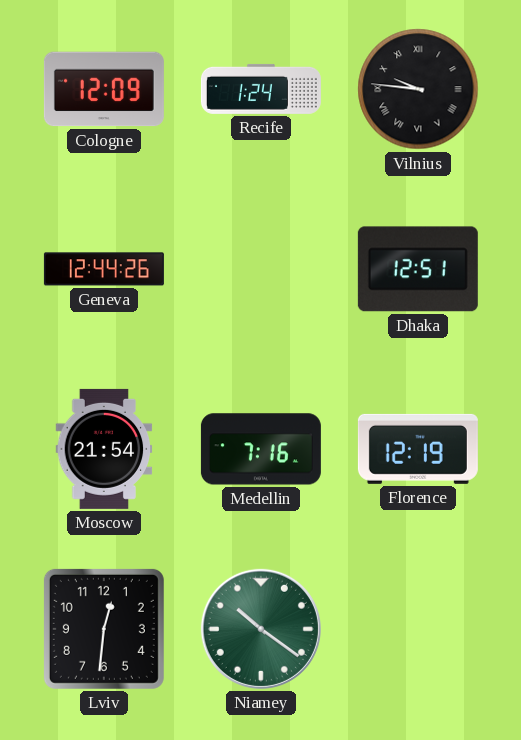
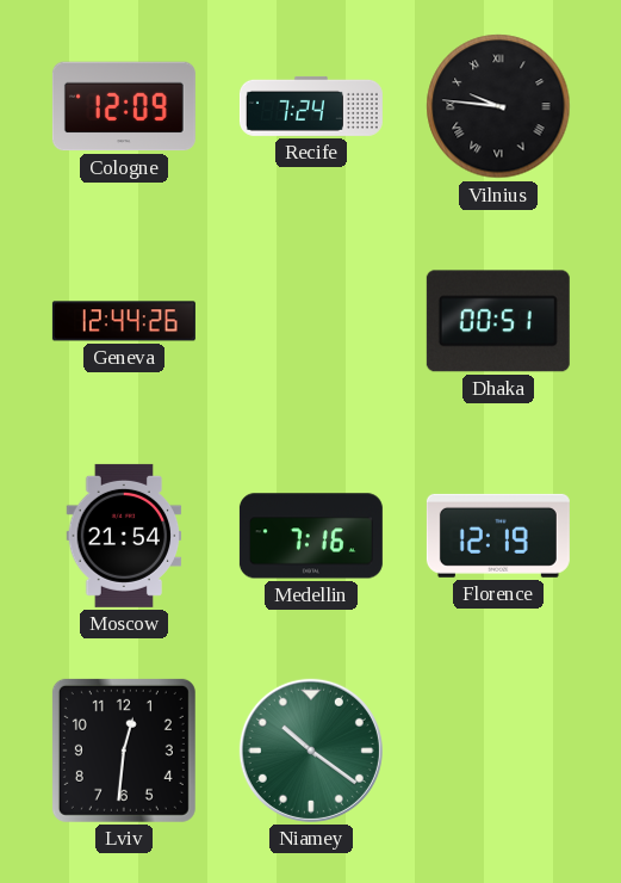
Recife: 1:24 -> 7:24
Dhaka: 12:51 -> 00:51
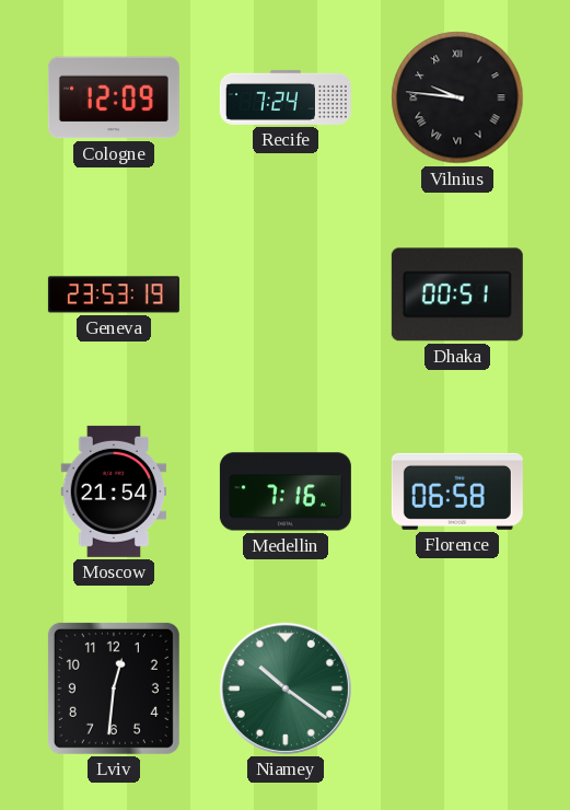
Geneva: 12:44 -> 23:53
Florence: 12:19 -> 06:58
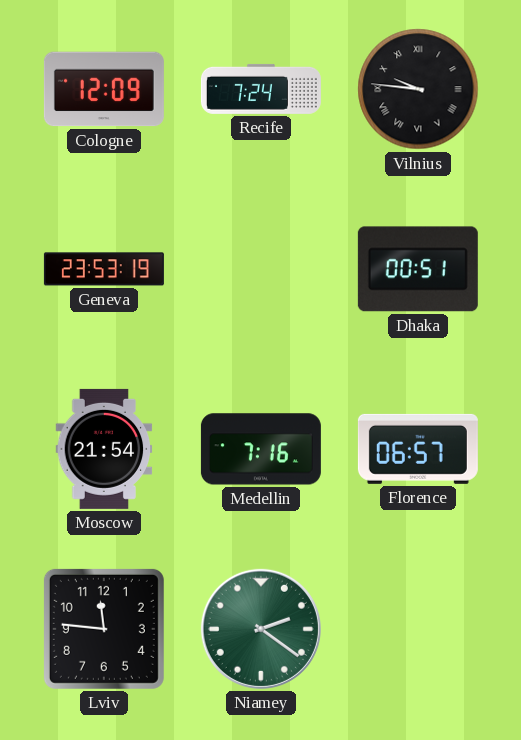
Florence: 06:58 -> 06:57
Lviv: 12:31 -> 11:46
Niamey: 10:21 -> 2:21
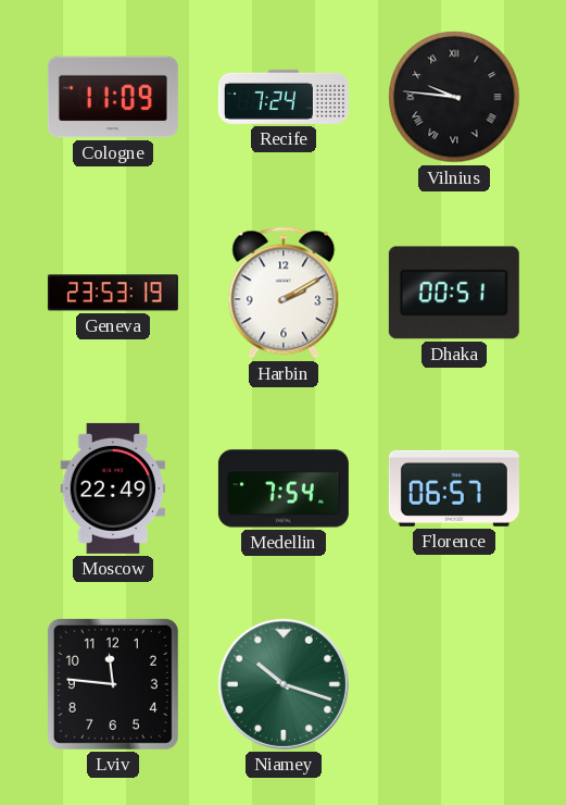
Cologne: 12:09 -> 11:09
Harbin: none -> 2:10
Moscow: 21:54 -> 22:49
Medellin: 7:16 -> 7:54
Niamey: 2:21 -> 10:18
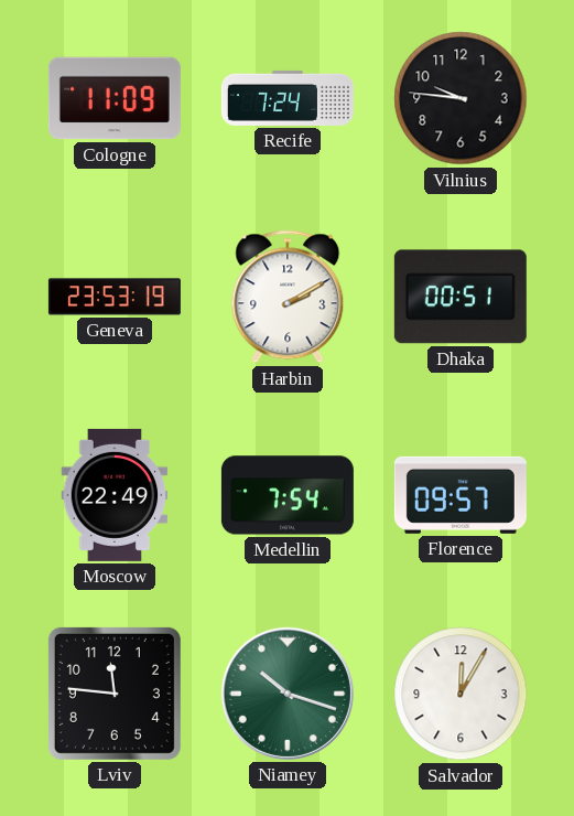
Vilnius numerals: Roman -> Arabic
Florence: 06:57 -> 09:57
Salvador: none -> 12:05
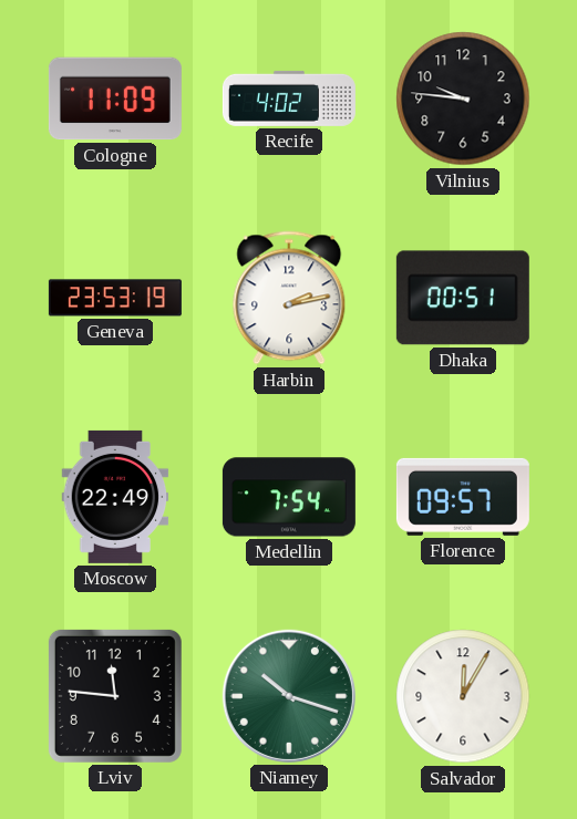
Recife: 7:24 -> 4:02
Harbin: 2:10 -> 2:13
